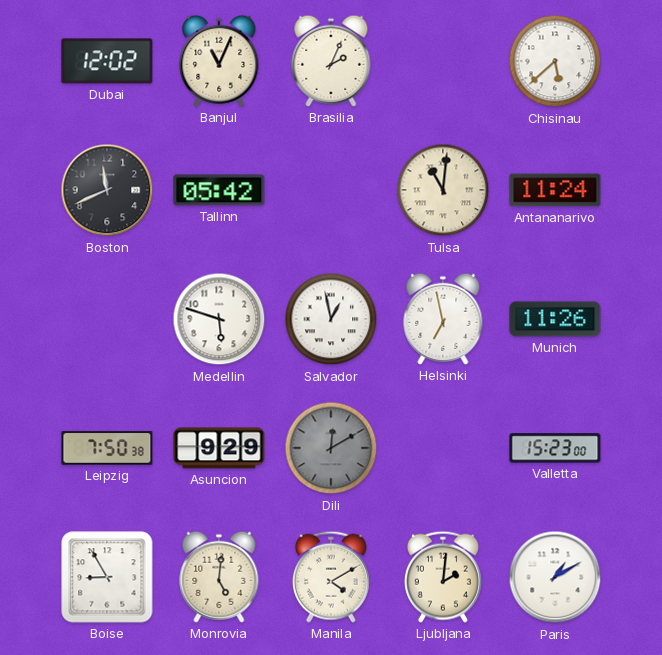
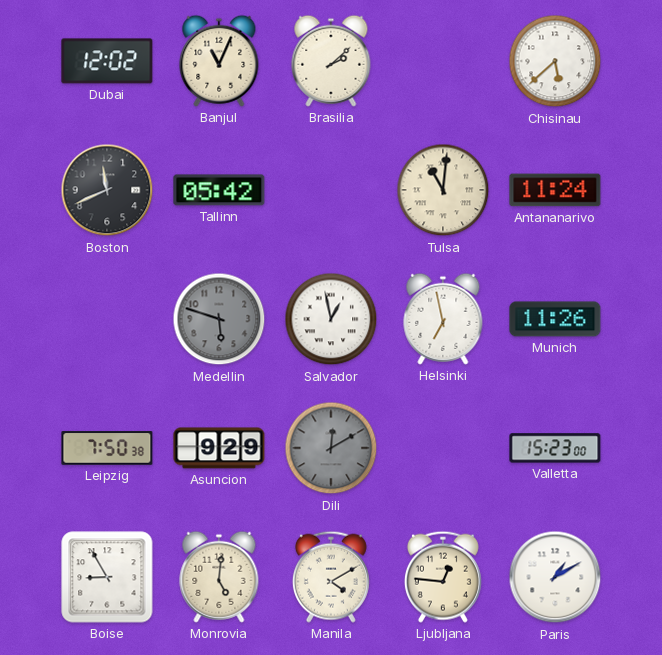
Brasilia: 2:04 -> 2:08
Medellin dial: white -> grey
Ljubljana: 2:01 -> 12:46
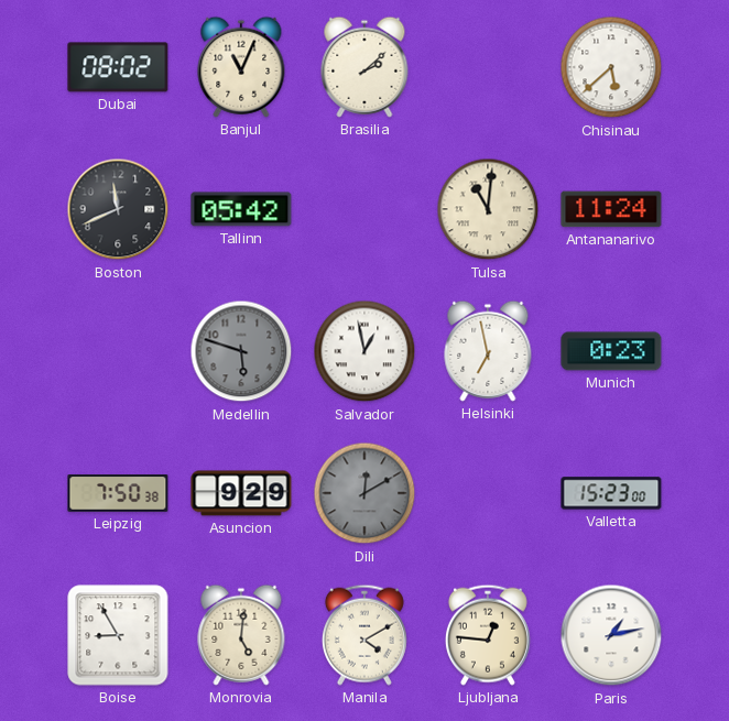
Dubai: 12:02 -> 08:02
Munich: 11:26 -> 0:23
Paris: 1:10 -> 1:13
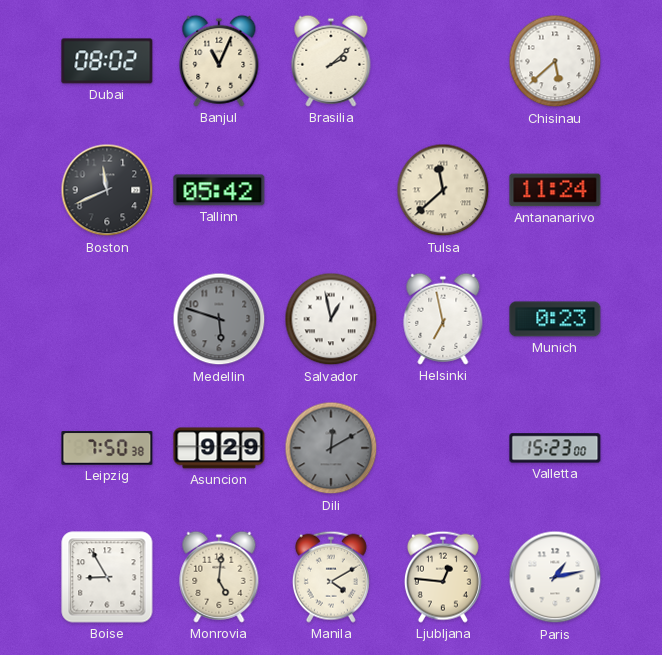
Tulsa: 11:01 -> 11:38
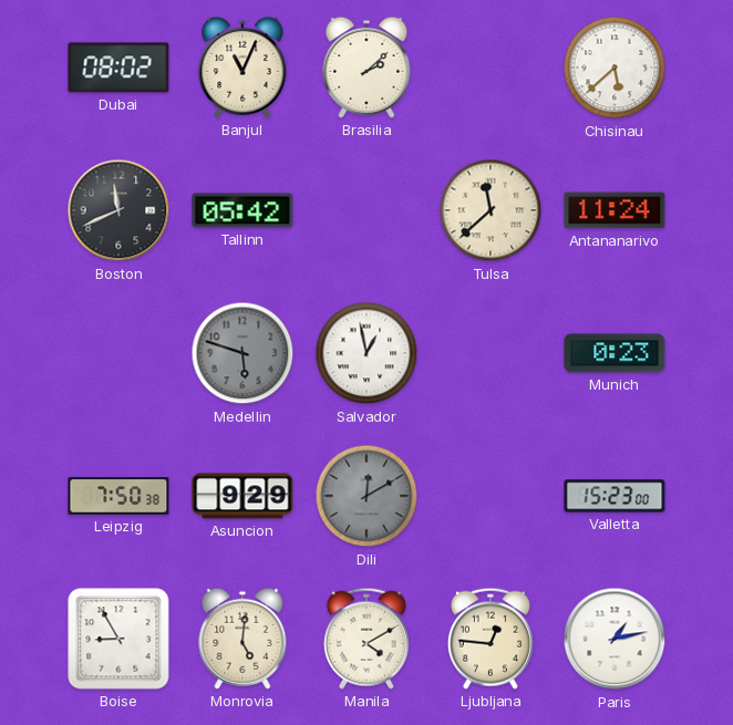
Helsinki: 6:58 -> none
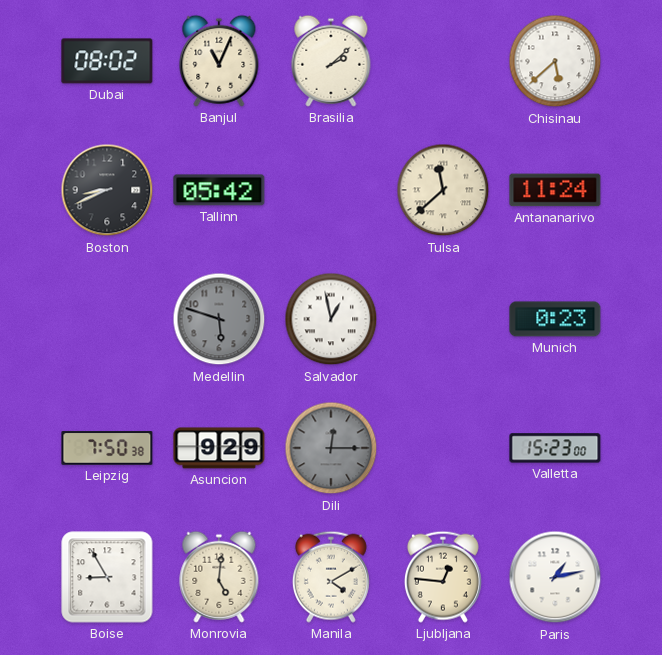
Boston: 11:41 -> 8:41
Dili: 12:10 -> 12:15
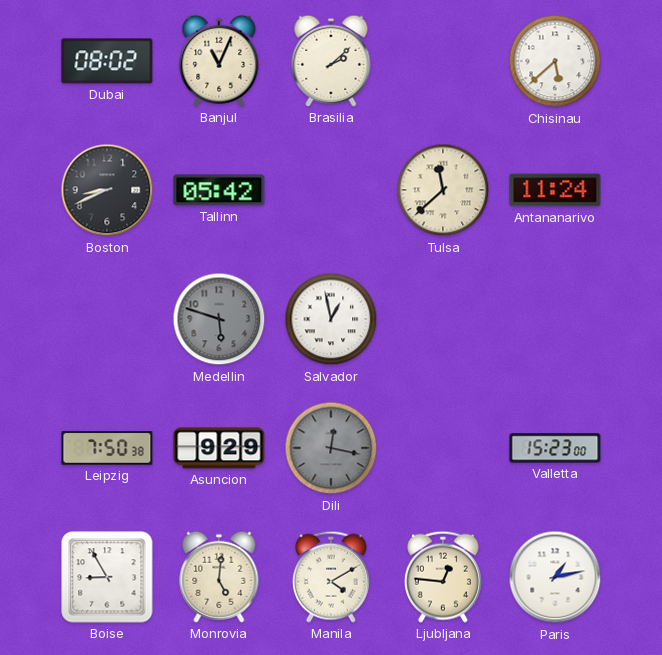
Munich: 0:23 -> none
Dili: 12:15 -> 12:17
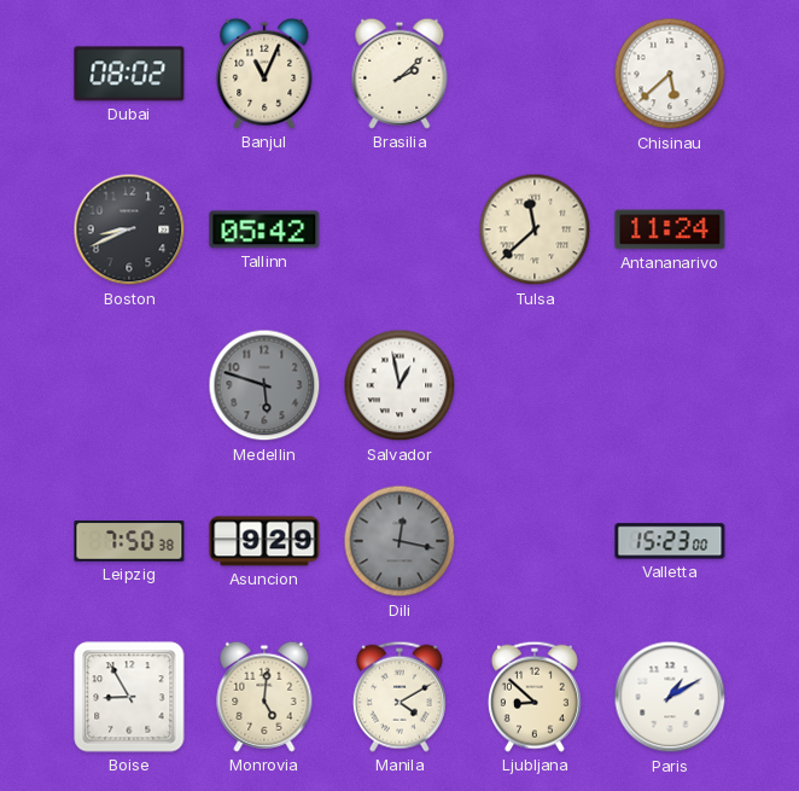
Ljubljana: 12:46 -> 8:52
Paris: 1:13 -> 1:10
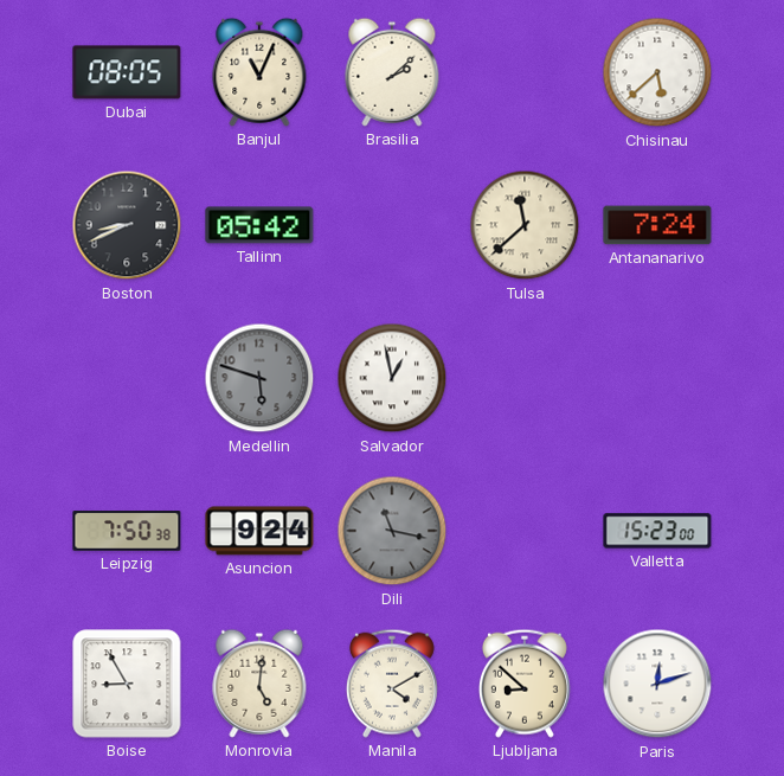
Dubai: 08:02 -> 08:05
Antananarivo: 11:24 -> 7:24
Asuncion: 9:29 -> 9:24
Dili: 12:17 -> 11:17
Paris: 1:10 -> 12:12
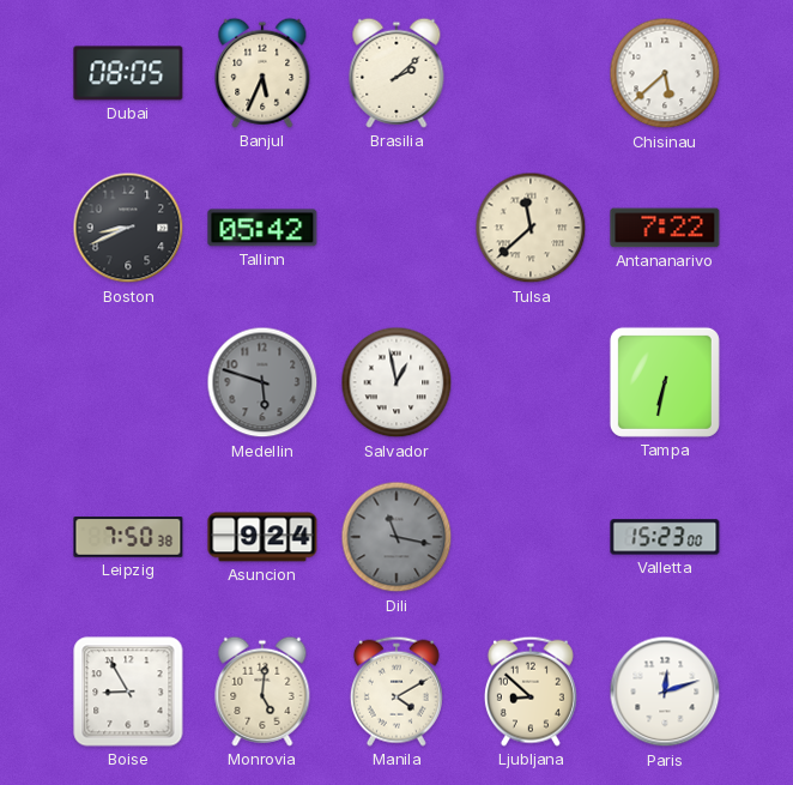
Banjul: 11:04 -> 5:34
Antananarivo: 7:24 -> 7:22
Tampa: none -> 6:32
